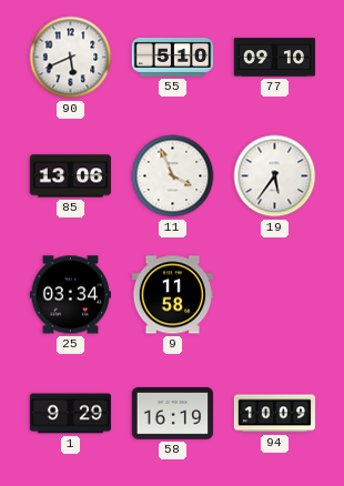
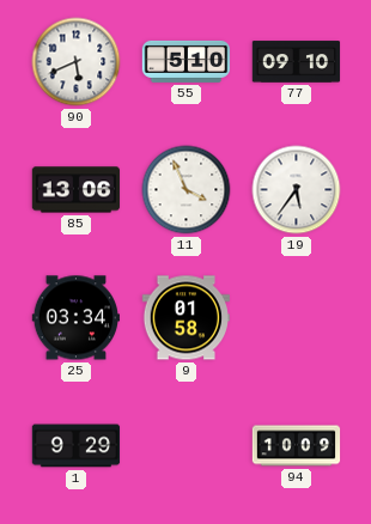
9: 11:58 -> 01:58
58: 16:19 -> none
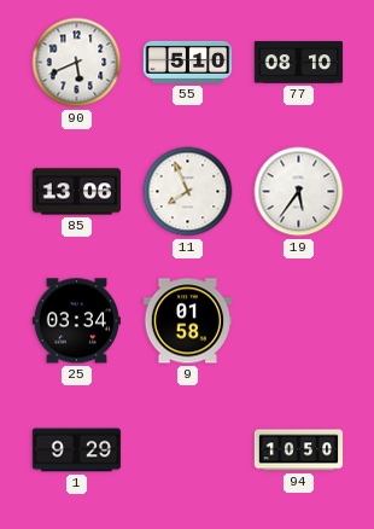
77: 09:10 -> 08:10
11: 3:56 -> 7:56
94: 10:09 -> 10:50
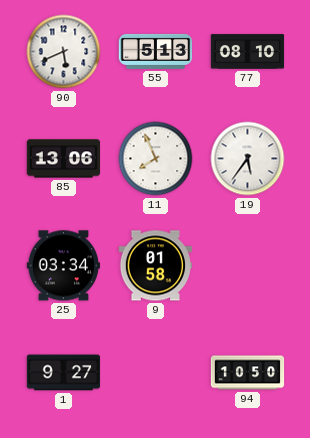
55: 5:10 -> 5:13
1: 9:29 -> 9:27
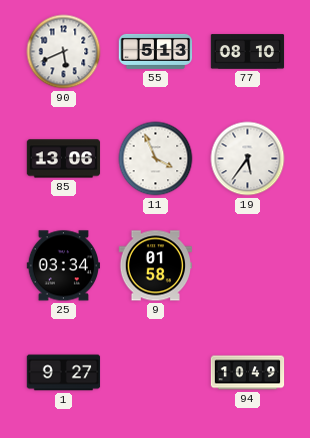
11: 7:56 -> 3:56
94: 10:50 -> 10:49
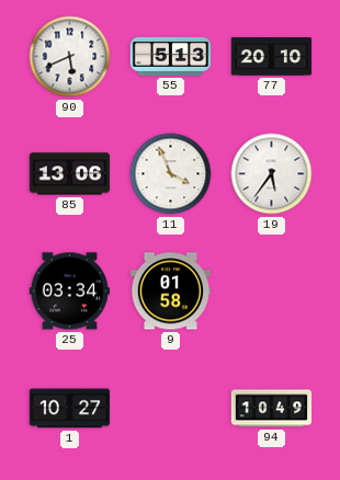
77: 08:10 -> 20:10
1: 9:27 -> 10:27
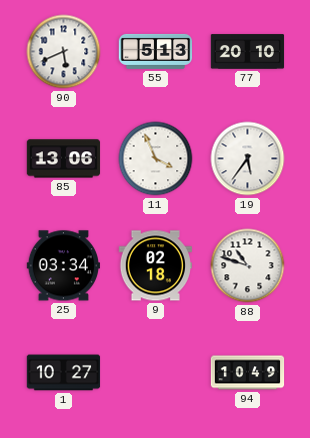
9: 01:58 -> 02:18
88: none -> 10:48
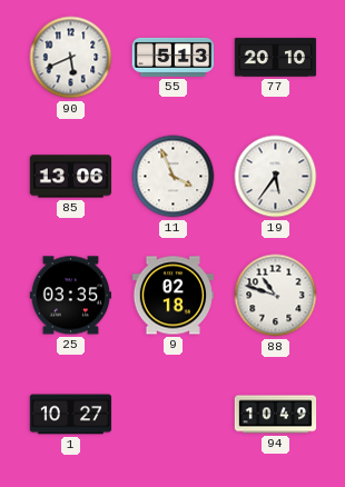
25: 03:34 -> 03:35
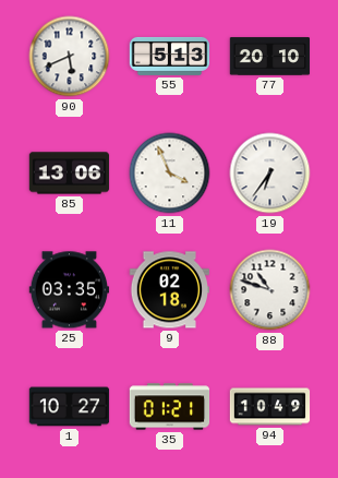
19: 5:36 -> 6:36
35: none -> 01:21
